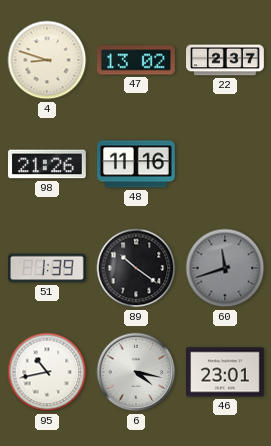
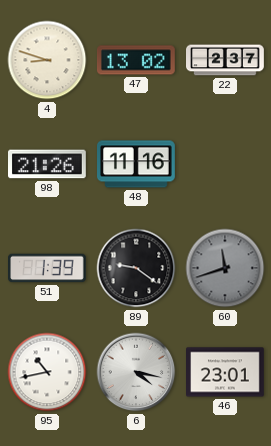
89: 10:21 -> 9:21
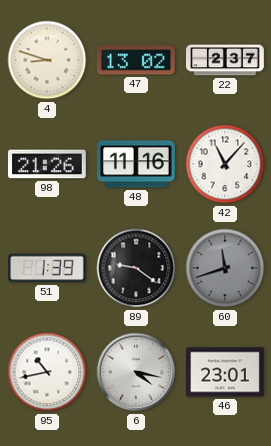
42: none -> 11:07
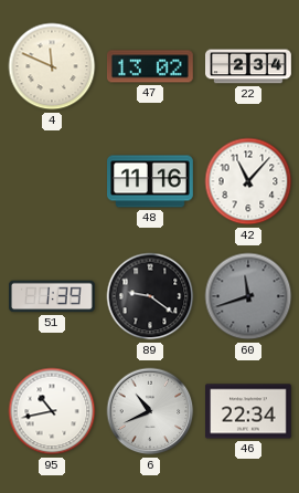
4: 8:48 -> 11:49
22: 2:37 -> 2:34
98: 21:26 -> none
6: 4:17 -> 10:41
46: 23:01 -> 22:34
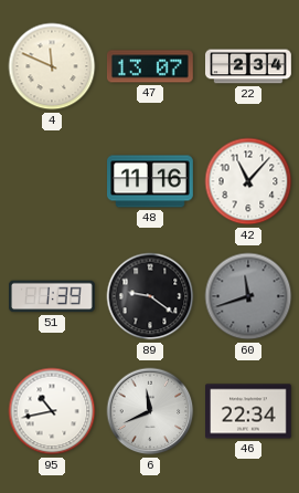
47: 13:02 -> 13:07
6: 10:41 -> 11:41
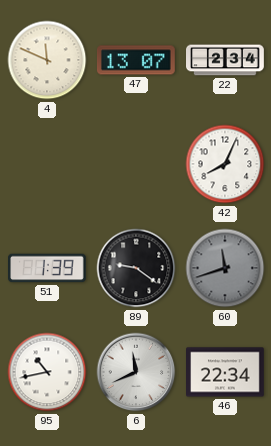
48: 11:16 -> none
42: 11:07 -> 8:04
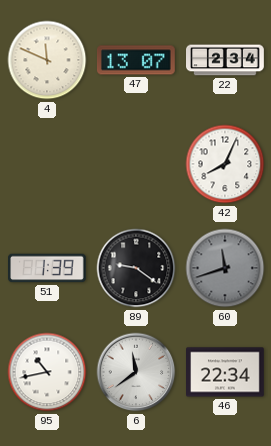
6: 11:41 -> 11:39
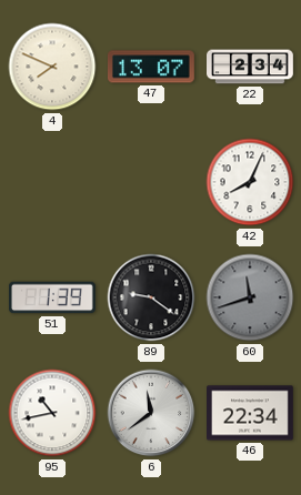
4: 11:49 -> 7:49
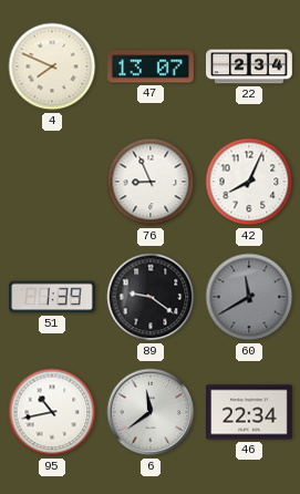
76: none -> 8:56
60: 11:42 -> 11:40
